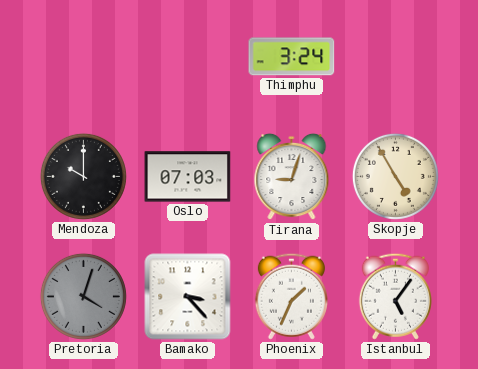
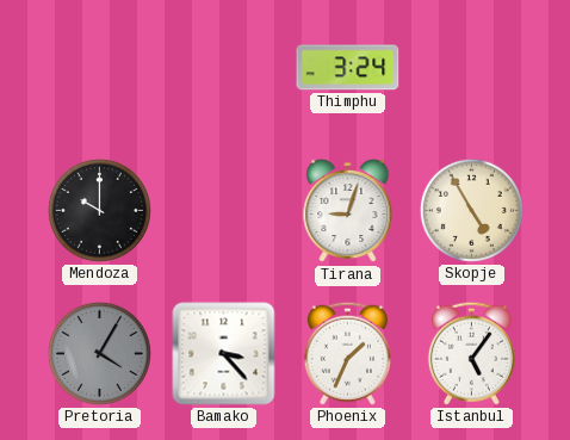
Oslo: 07:03 -> none
Pretoria: 4:03 -> 4:05
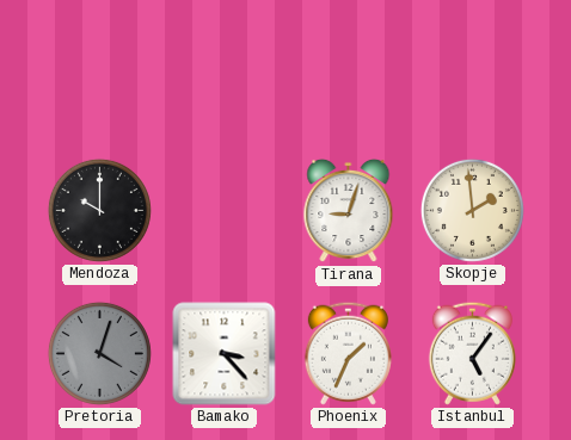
Thimphu: 3:24 -> none
Skopje: 4:55 -> 1:59
Pretoria: 4:05 -> 4:03
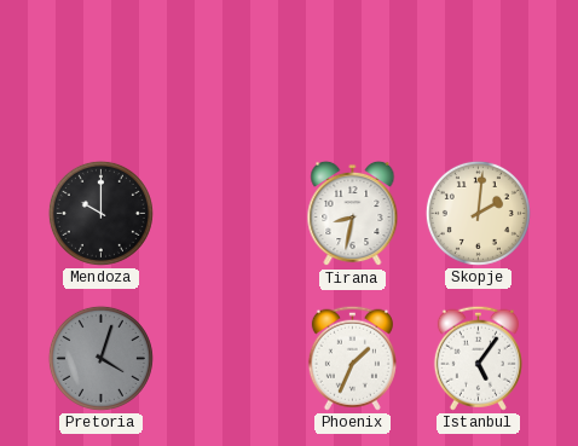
Tirana: 9:03 -> 8:32
Skopje: 1:59 -> 2:01
Bamako: 3:23 -> none
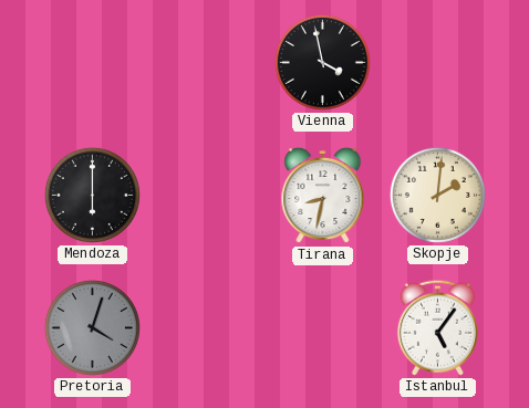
Vienna: none -> 3:58
Mendoza: 10:00 -> 6:00
Phoenix: 1:34 -> none
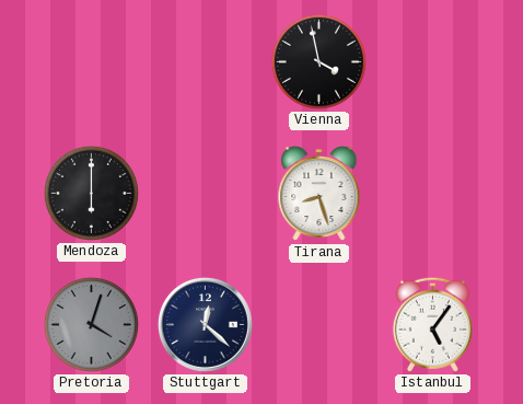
Tirana: 8:32 -> 8:27
Skopje: 2:01 -> none
Stuttgart: none -> 12:22
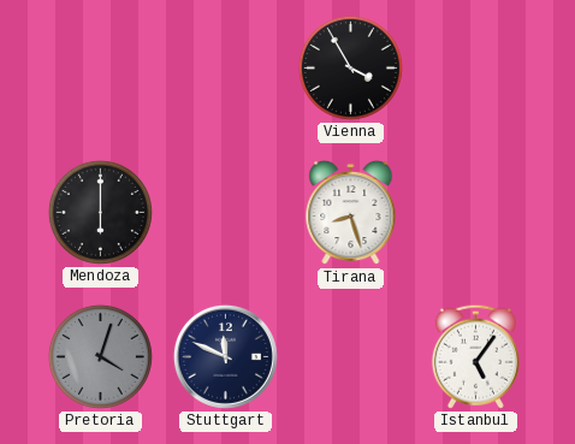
Vienna: 3:58 -> 3:55
Stuttgart: 12:22 -> 11:49
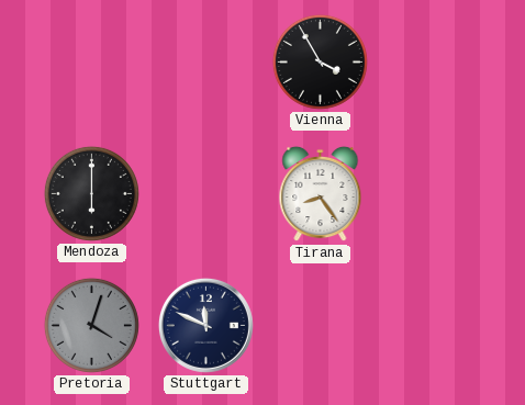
Tirana: 8:27 -> 8:24
Istanbul: 5:06 -> none
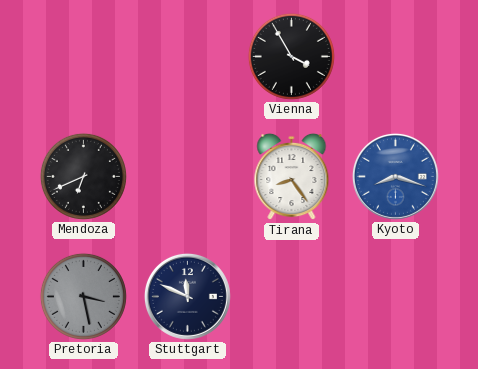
Mendoza: 6:00 -> 6:41
Kyoto: none -> 8:18
Pretoria: 4:03 -> 3:28
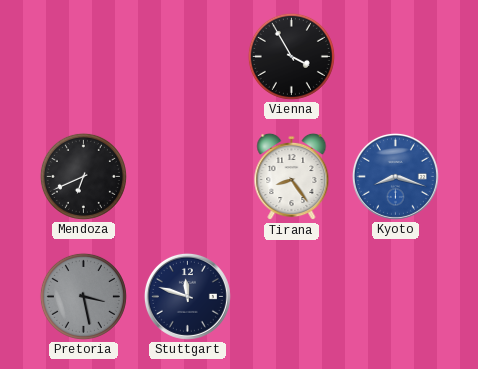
Stuttgart: 11:49 -> 11:48
